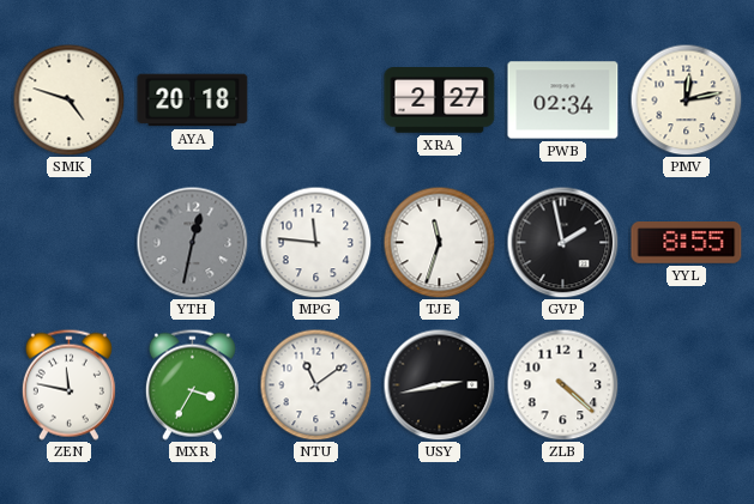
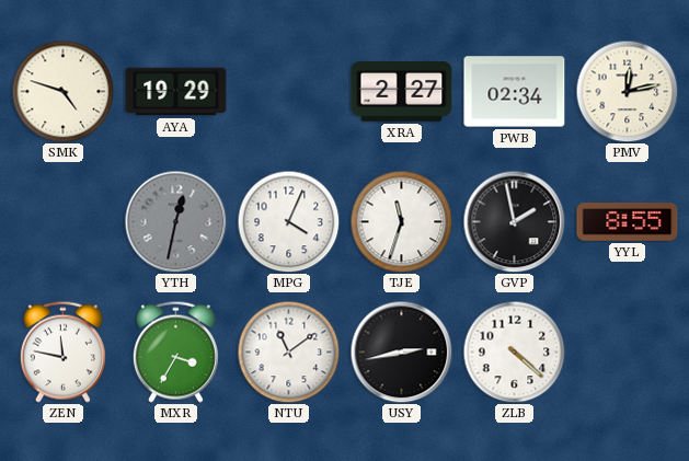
AYA: 20:18 -> 19:29
MPG: 11:46 -> 4:04
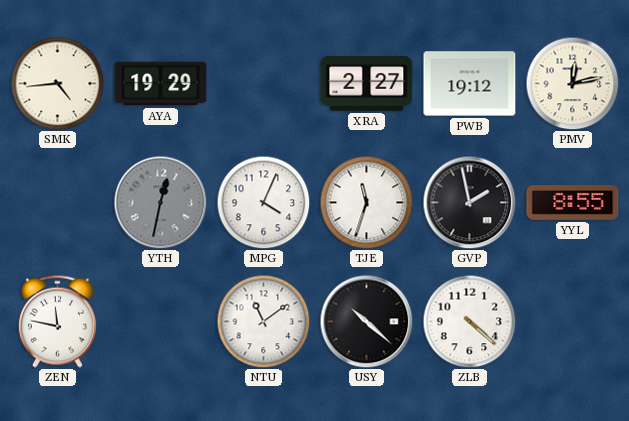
SMK: 4:48 -> 4:44
PWB: 02:34 -> 19:12
MXR: 3:35 -> none
USY: 2:43 -> 10:22
